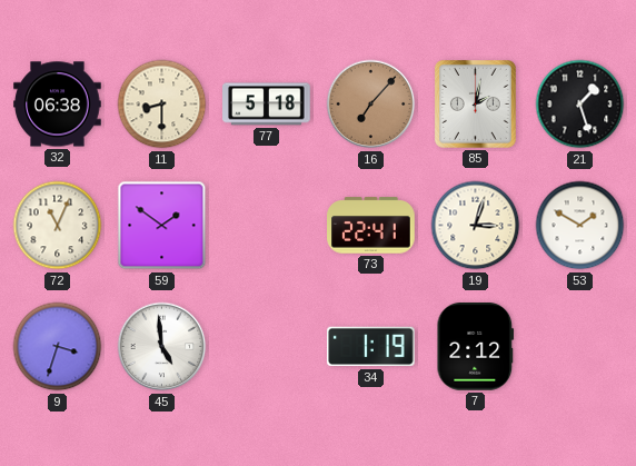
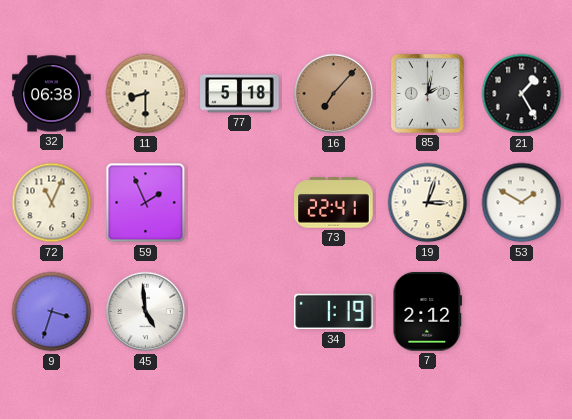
21: 1:27 -> 1:25
59: 1:51 -> 1:56
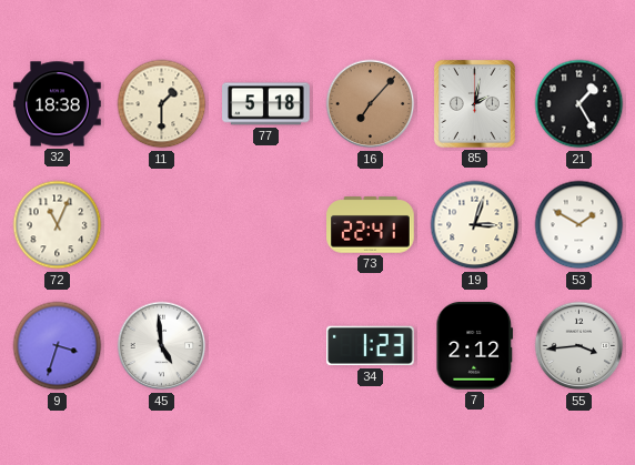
32: 06:38 -> 18:38
11: 8:30 -> 1:30
59: 1:56 -> none
34: 1:19 -> 1:23
55: none -> 3:44
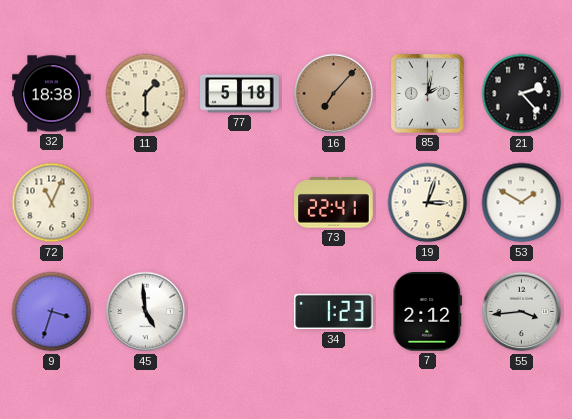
21: 1:25 -> 2:23
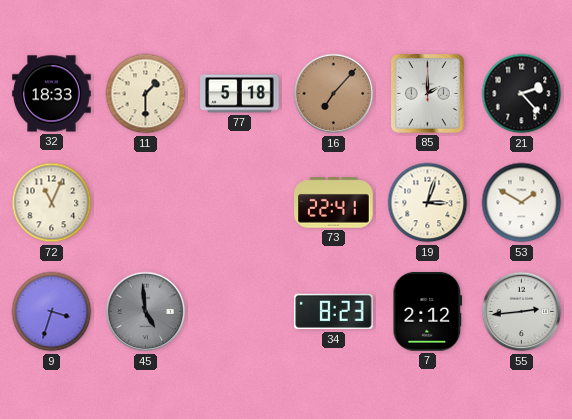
32: 18:38 -> 18:33
85: 2:02 -> 2:00
45 dial: white -> grey
34: 1:23 -> 8:23
55: 3:44 -> 2:44
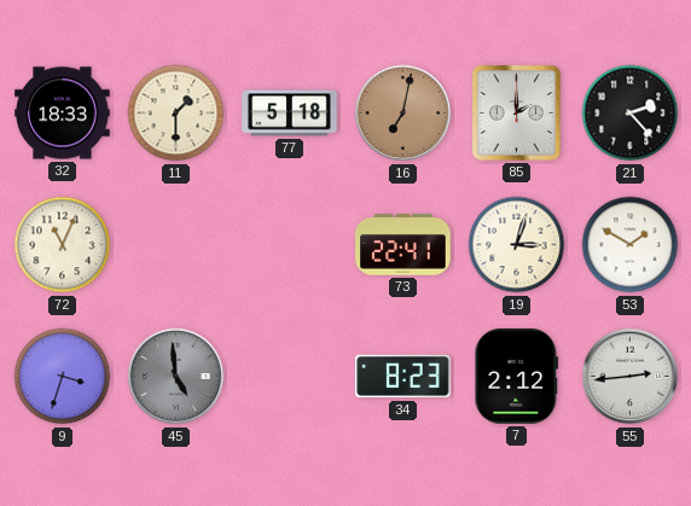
16: 7:07 -> 7:02
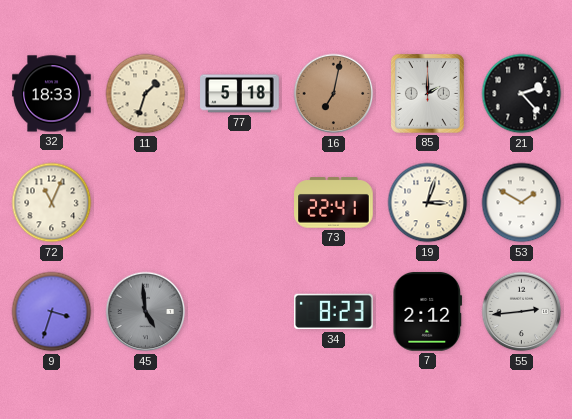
11: 1:30 -> 1:33
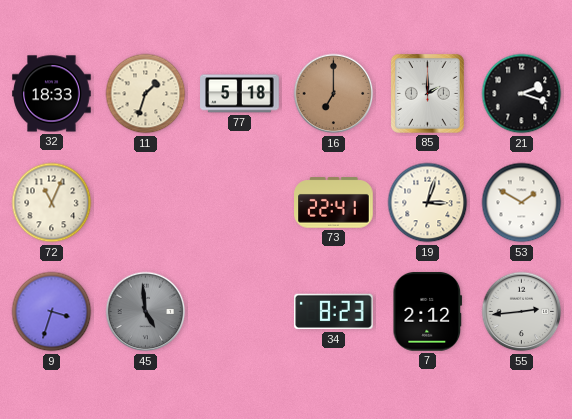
16: 7:02 -> 7:00
21: 2:23 -> 2:18
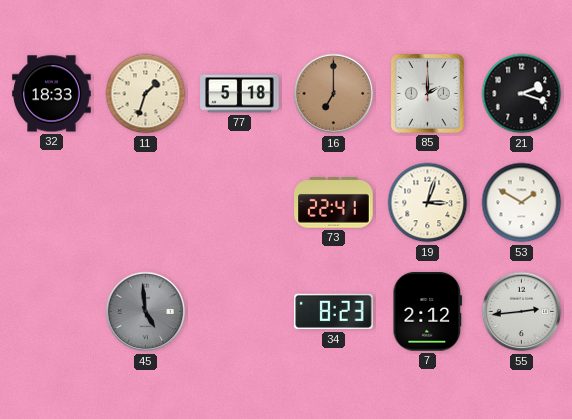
72: 11:04 -> none
9: 3:33 -> none
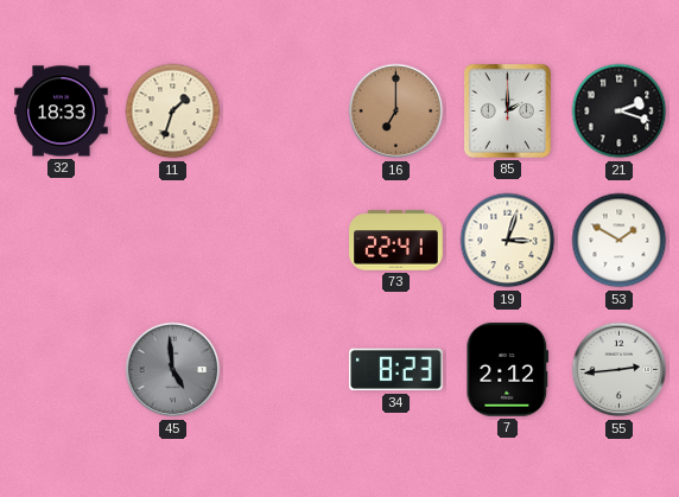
77: 5:18 -> none
